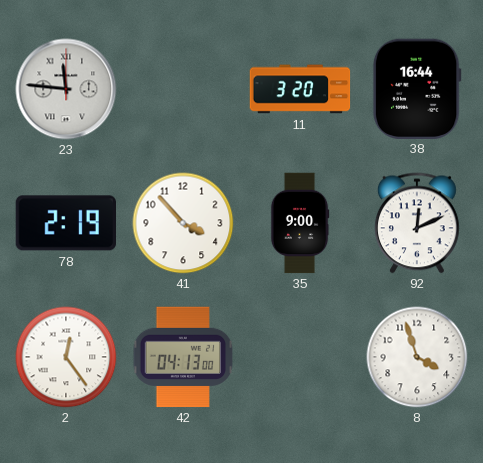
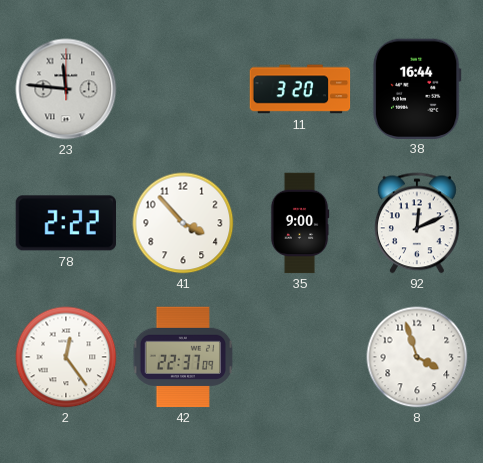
78: 2:19 -> 2:22
42: 04:13 -> 22:37
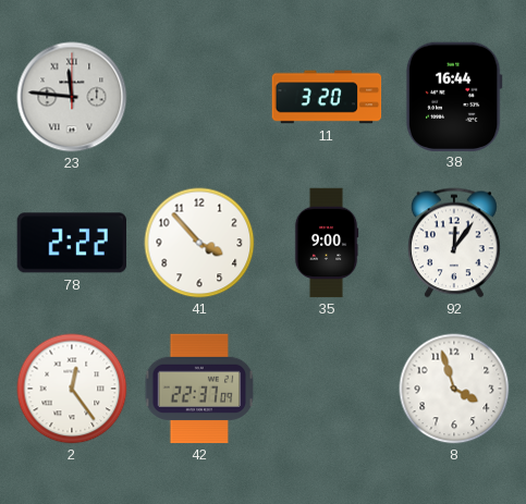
92: 12:11 -> 12:06
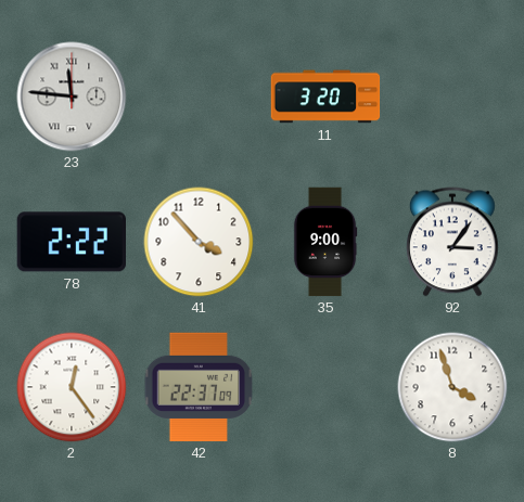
38: 16:44 -> none
92: 12:06 -> 3:06
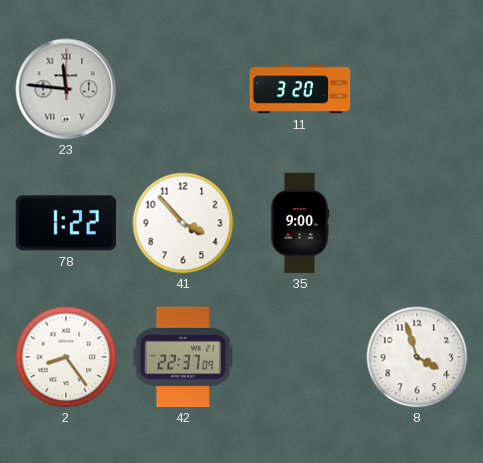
78: 2:22 -> 1:22
92: 3:06 -> none
2: 12:24 -> 8:24
